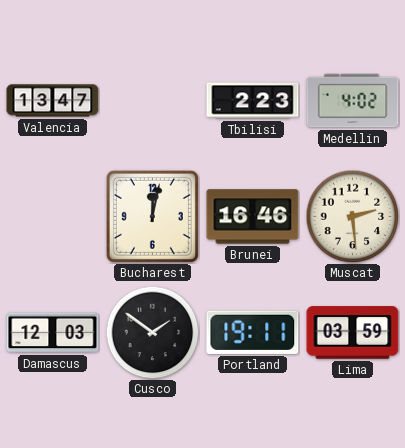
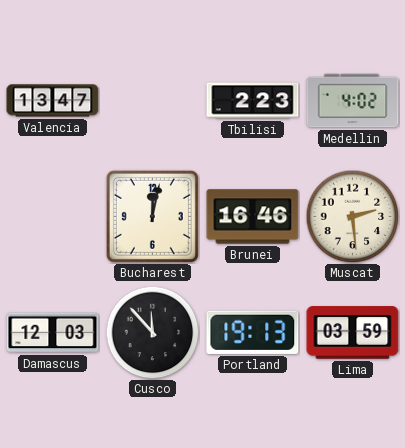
Cusco: 1:51 -> 11:53
Portland: 19:11 -> 19:13
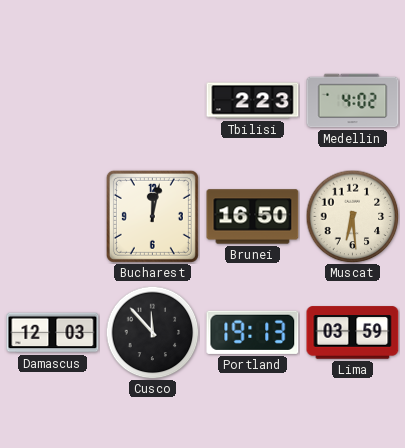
Valencia: 13:47 -> none
Brunei: 16:46 -> 16:50
Muscat: 2:29 -> 6:29
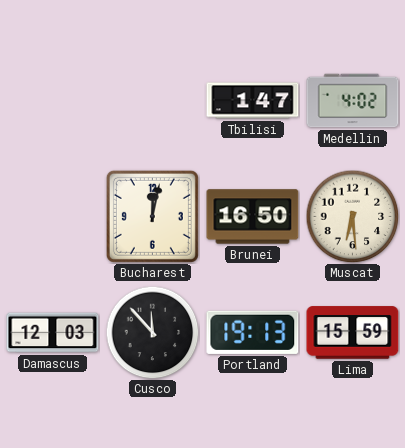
Tbilisi: 2:23 -> 1:47
Lima: 03:59 -> 15:59
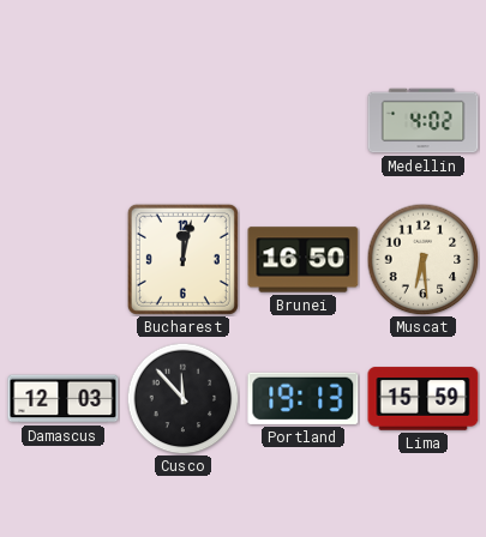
Tbilisi: 1:47 -> none
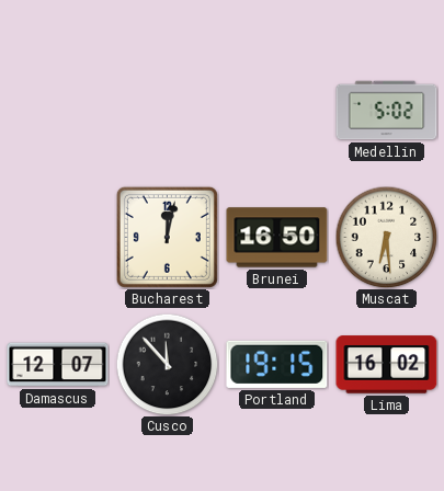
Medellin: 4:02 -> 5:02
Damascus: 12:03 -> 12:07
Portland: 19:13 -> 19:15
Lima: 15:59 -> 16:02
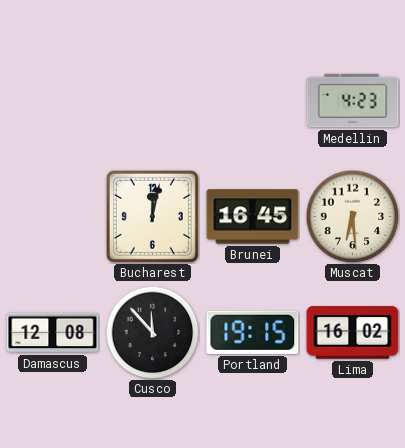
Medellin: 5:02 -> 4:23
Brunei: 16:50 -> 16:45
Damascus: 12:07 -> 12:08
